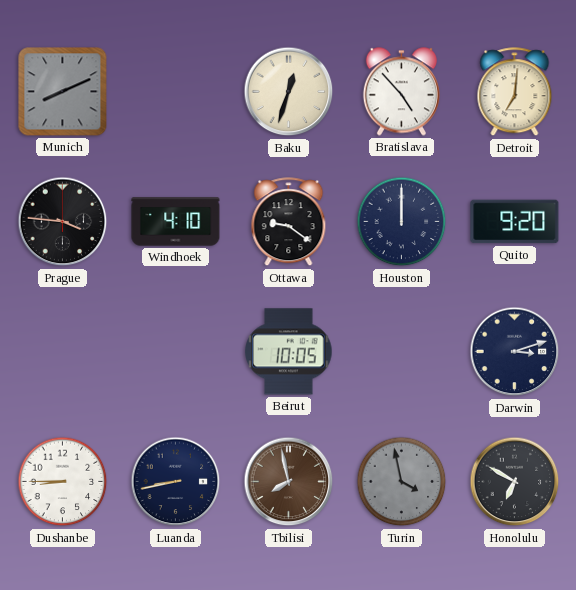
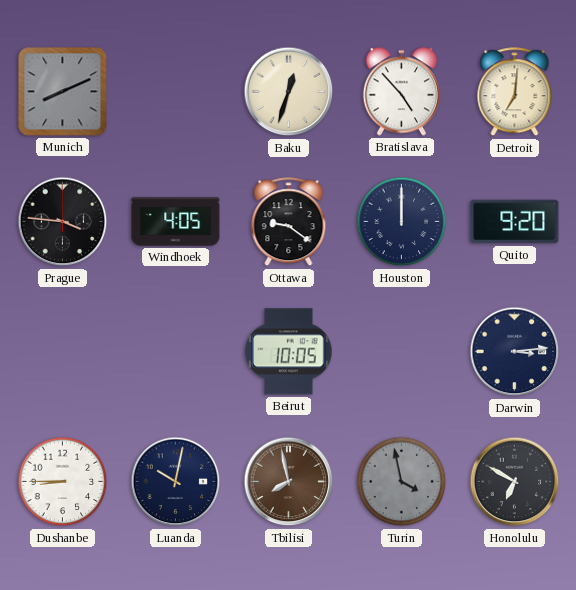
Windhoek: 4:10 -> 4:05
Darwin: 3:12 -> 3:14
Luanda: 8:43 -> 10:02
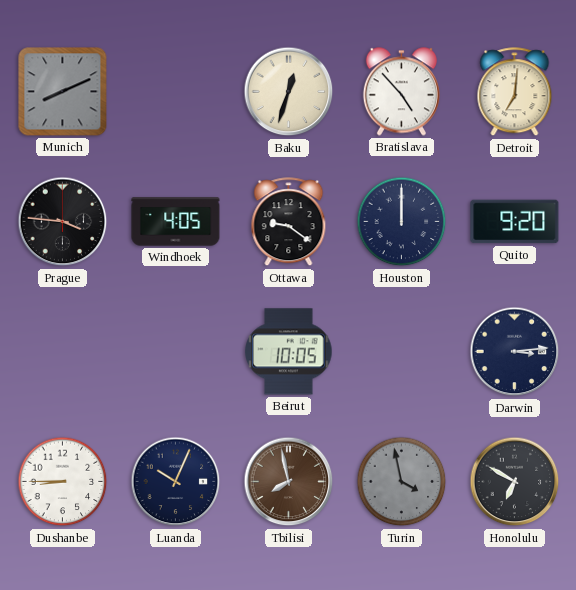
Luanda: 10:02 -> 10:04
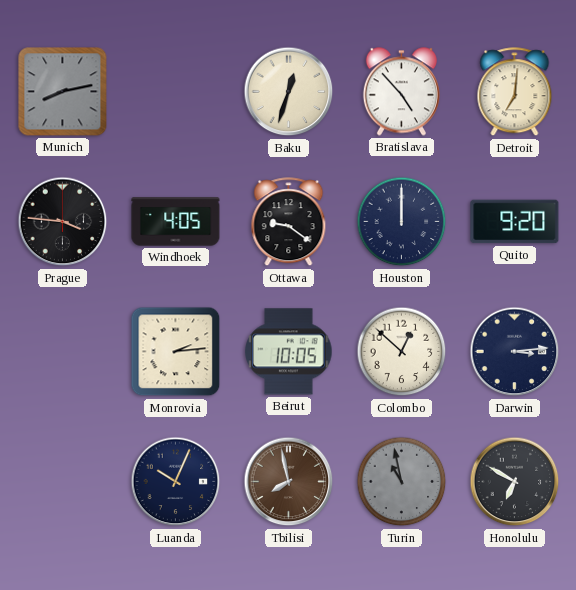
Munich: 8:11 -> 8:13
Monrovia: none -> 2:14
Colombo: none -> 12:52
Dushanbe: 8:45 -> none
Turin: 3:58 -> 10:58
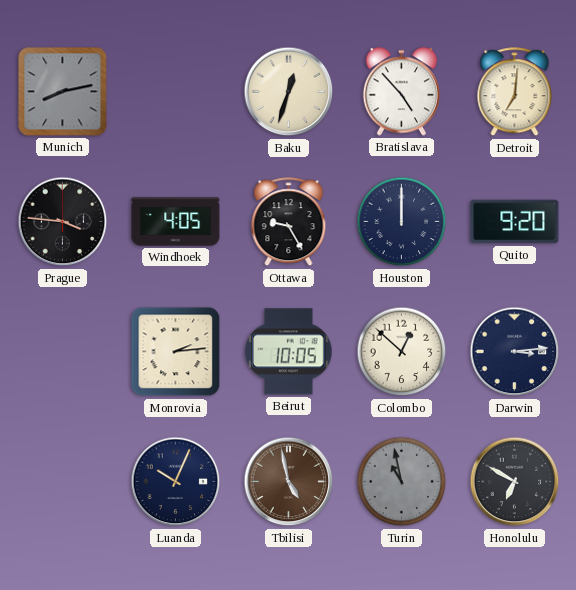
Ottawa: 9:21 -> 9:25
Tbilisi: 7:58 -> 4:58
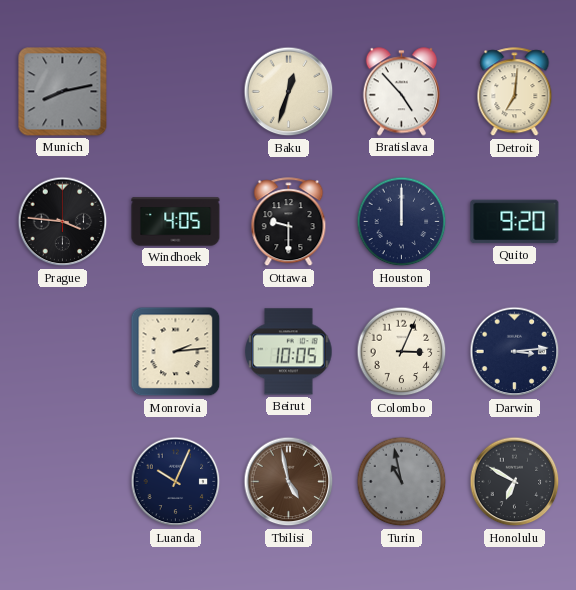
Ottawa: 9:25 -> 9:30
Colombo: 12:52 -> 3:04
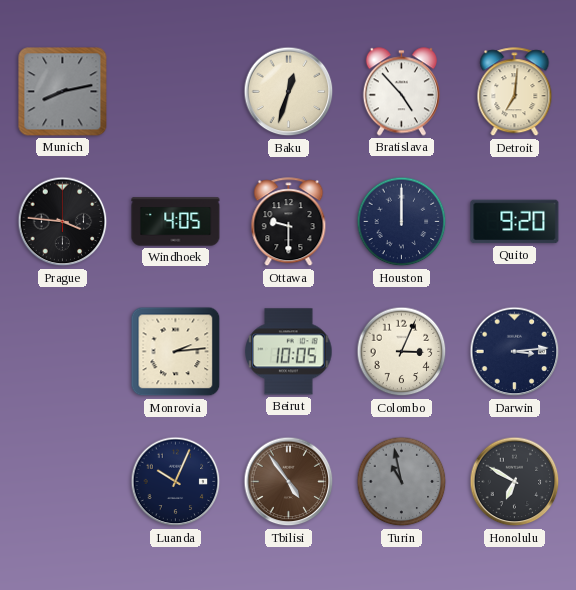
Tbilisi: 4:58 -> 4:54
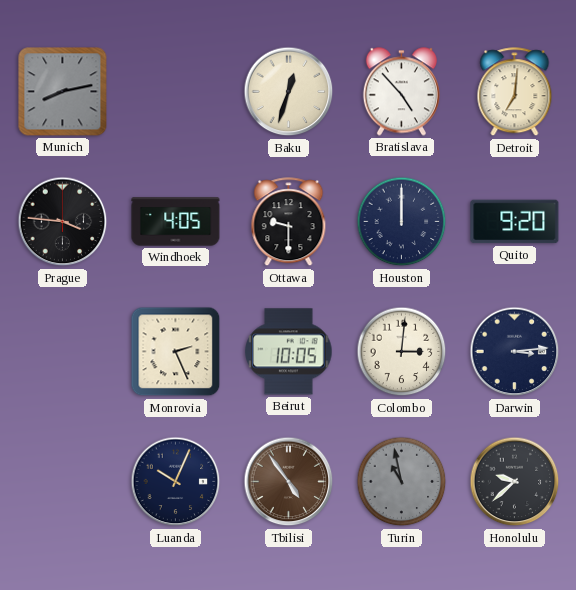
Monrovia: 2:14 -> 2:26
Colombo: 3:04 -> 3:01
Honolulu: 6:50 -> 9:38
